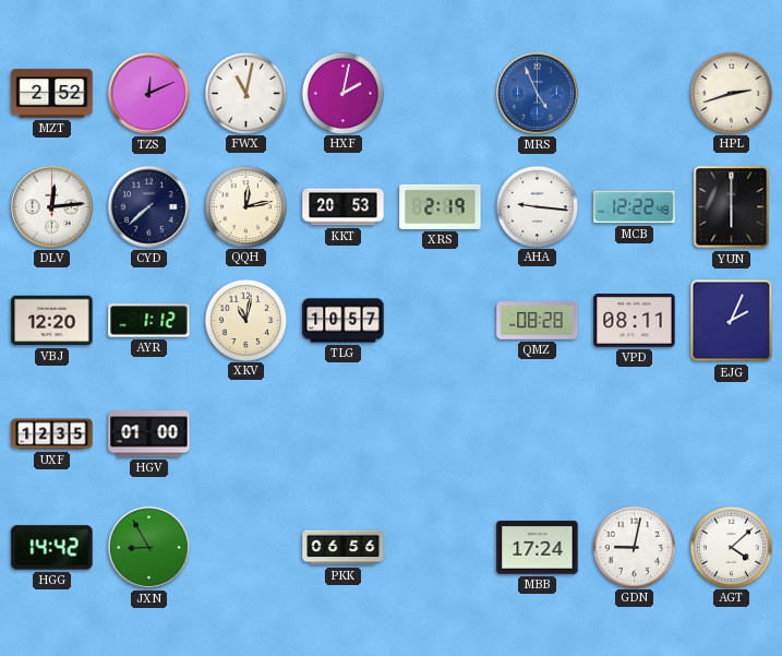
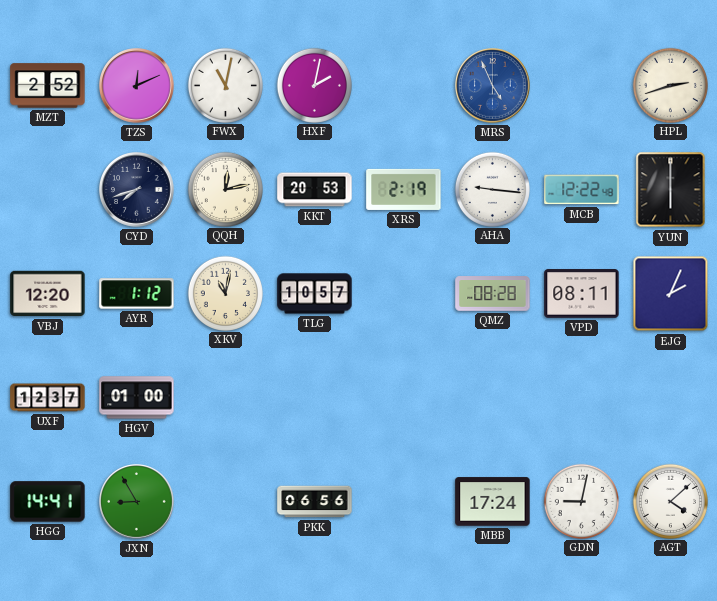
DLV: 12:14 -> none
CYD: 7:38 -> 7:42
UXF: 12:35 -> 12:37
HGG: 14:42 -> 14:41
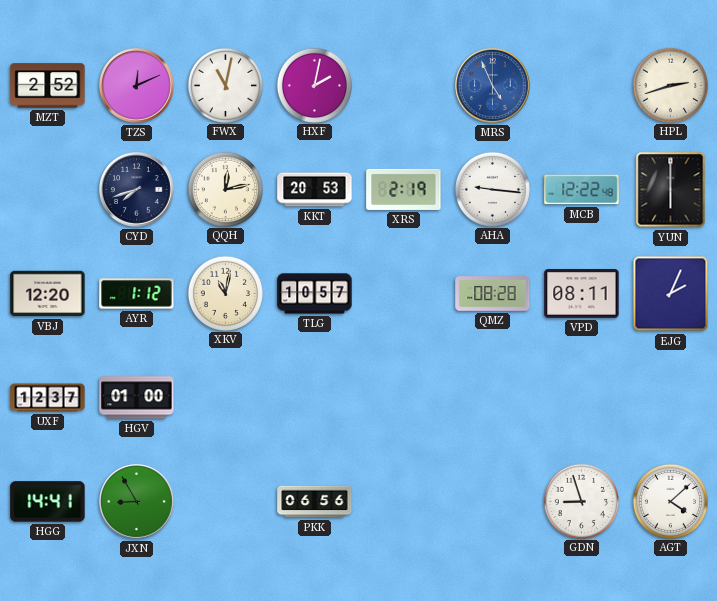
MBB: 17:24 -> none
GDN: 9:02 -> 8:57
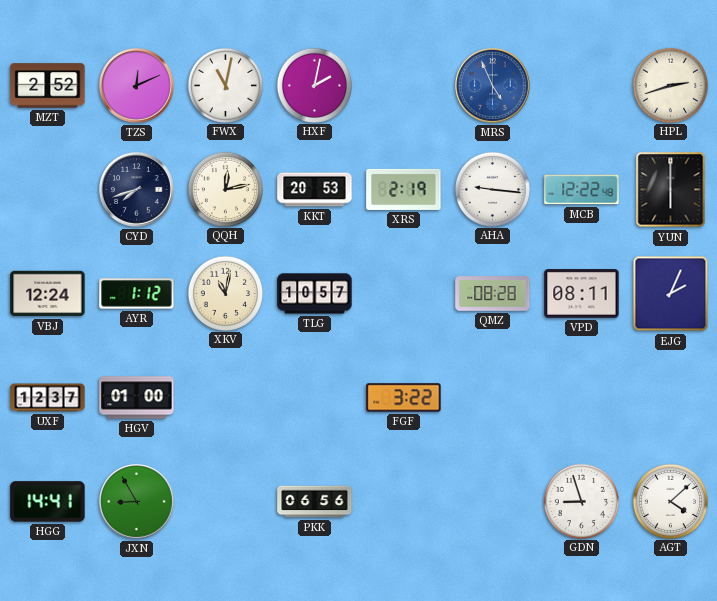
VBJ: 12:20 -> 12:24
FGF: none -> 3:22
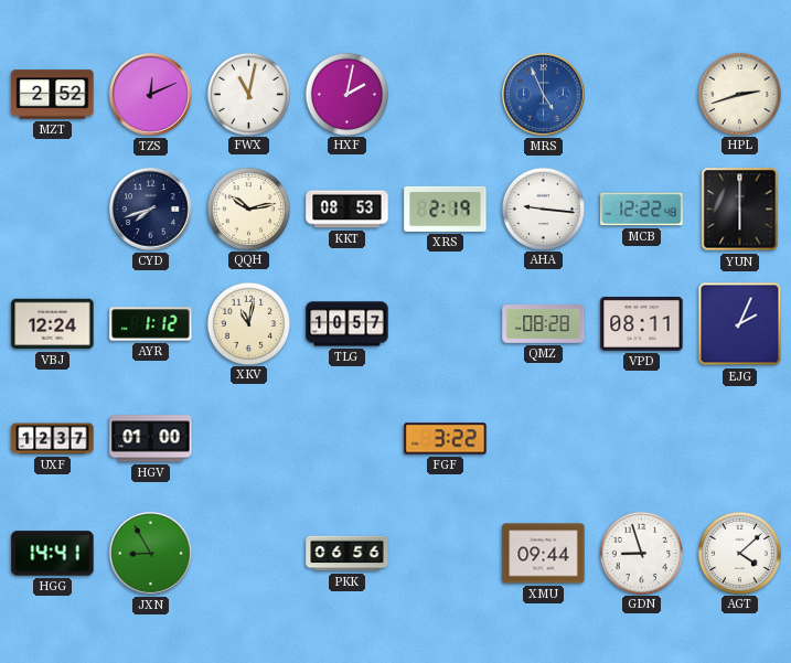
QQH: 12:13 -> 10:13
KKT: 20:53 -> 08:53
XMU: none -> 09:44
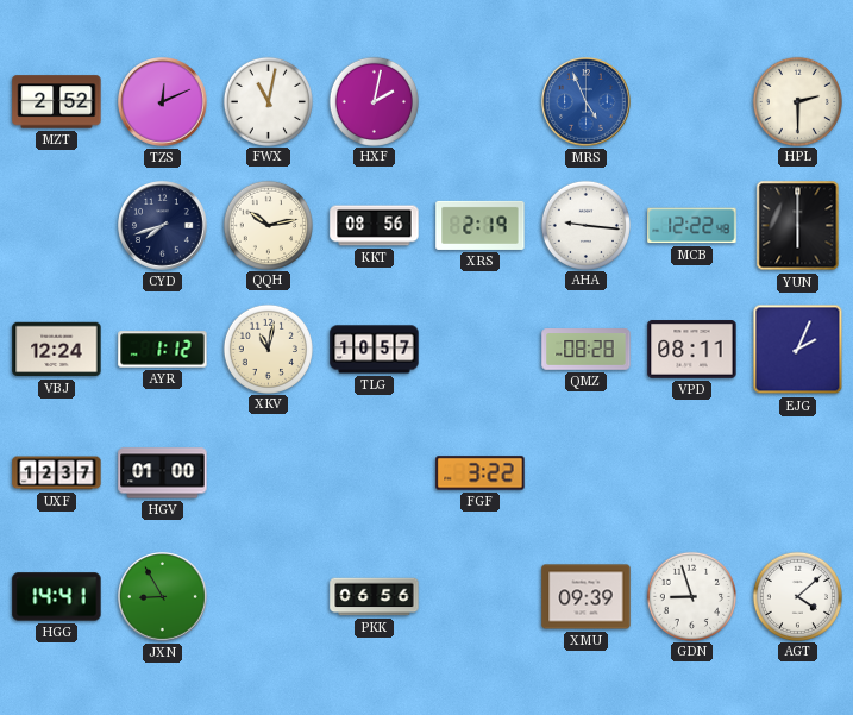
HPL: 2:42 -> 2:30
KKT: 08:53 -> 08:56
XMU: 09:44 -> 09:39
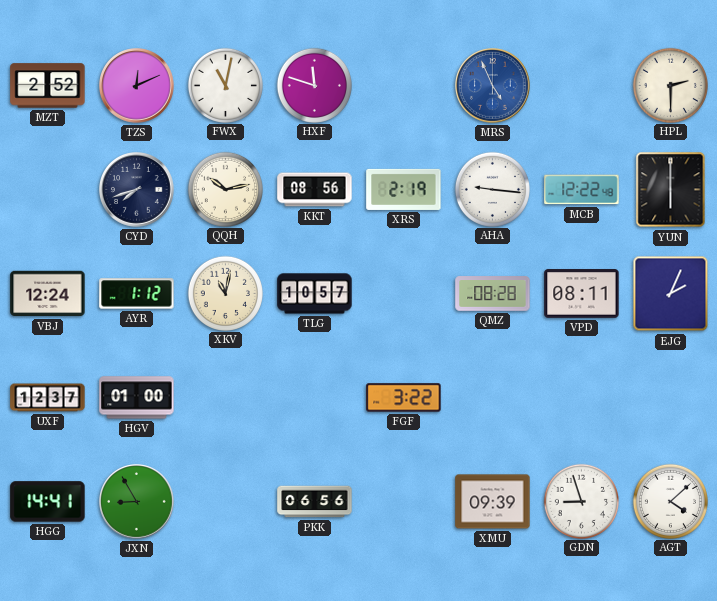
HXF: 2:02 -> 11:48
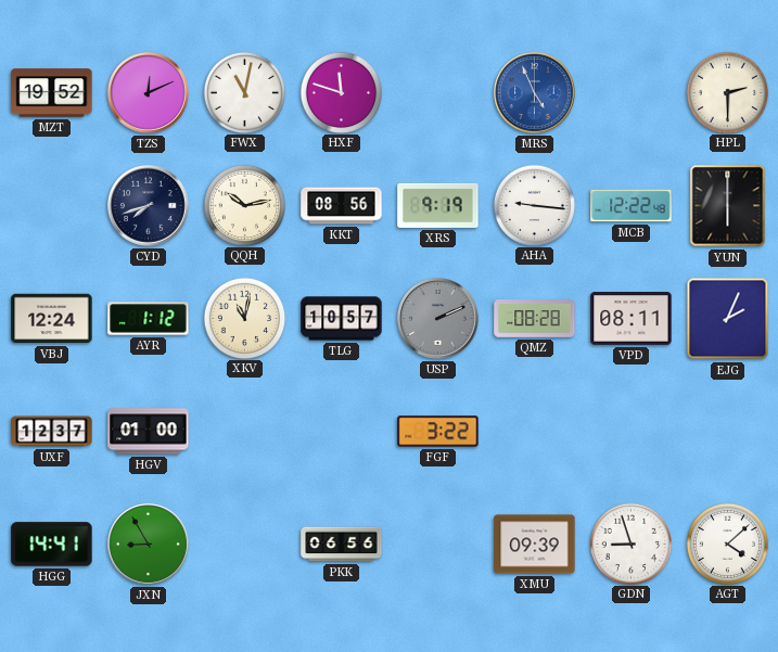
MZT: 2:52 -> 19:52
XRS: 2:19 -> 9:19
USP: none -> 2:11
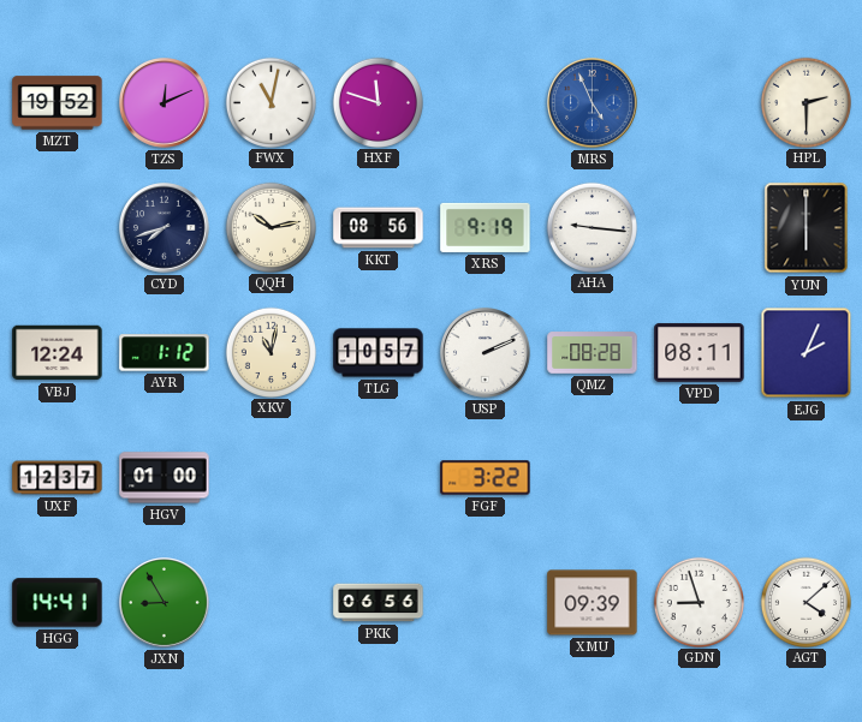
MCB: 12:22 -> none
USP dial: grey -> white
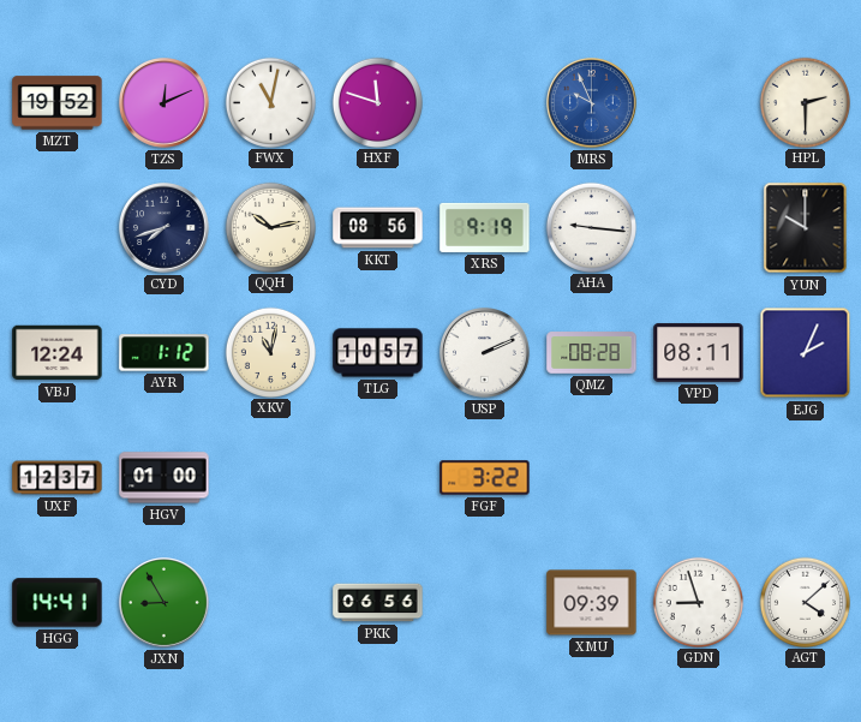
MRS: 4:56 -> 9:56
YUN: 6:00 -> 10:00
